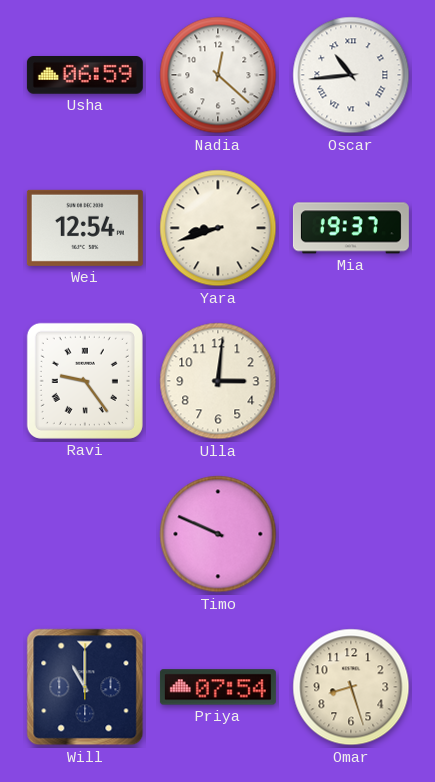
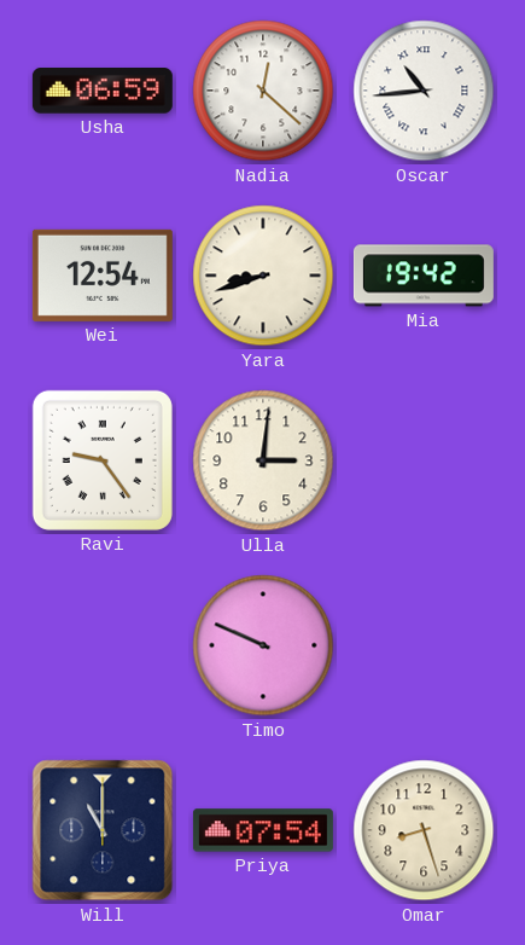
Mia: 19:37 -> 19:42
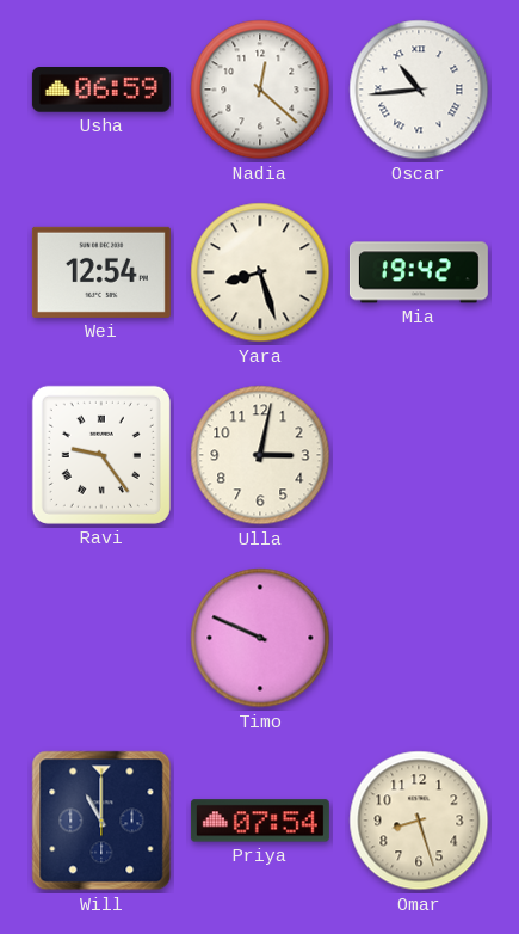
Yara: 8:42 -> 8:27
Ulla: 3:01 -> 3:02
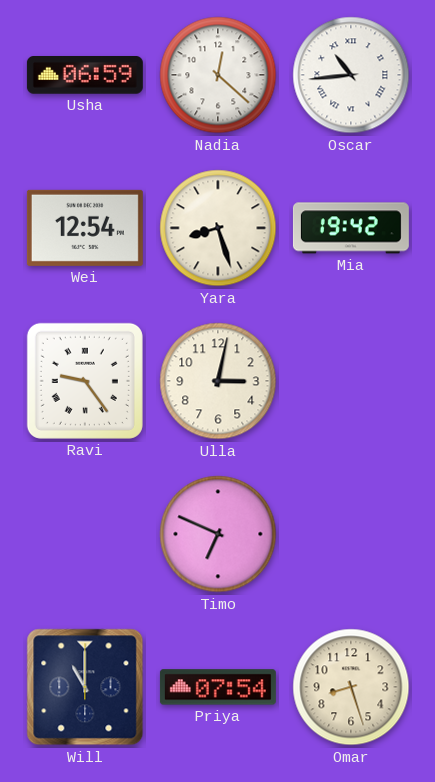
Timo: 9:49 -> 6:49
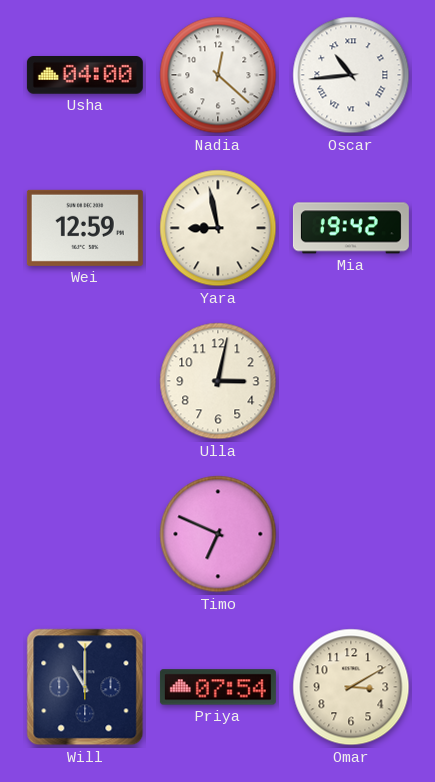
Usha: 06:59 -> 04:00
Wei: 12:54 -> 12:59
Yara: 8:27 -> 8:58
Ravi: 9:24 -> none
Omar: 8:27 -> 3:10
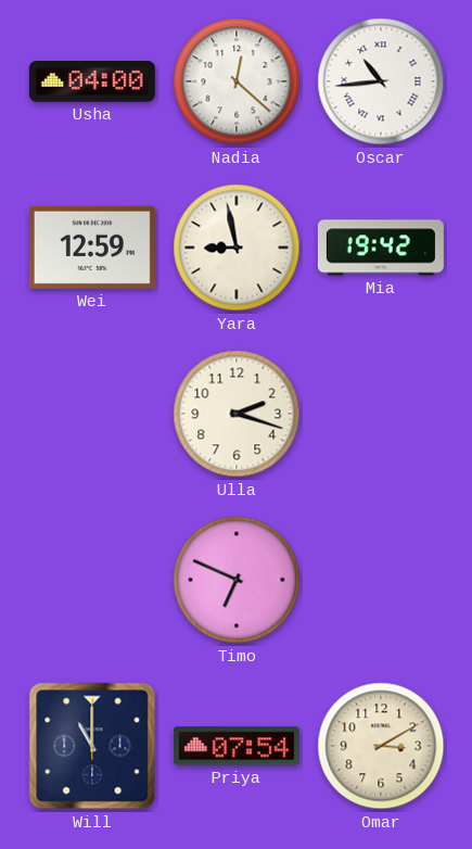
Ulla: 3:02 -> 2:18
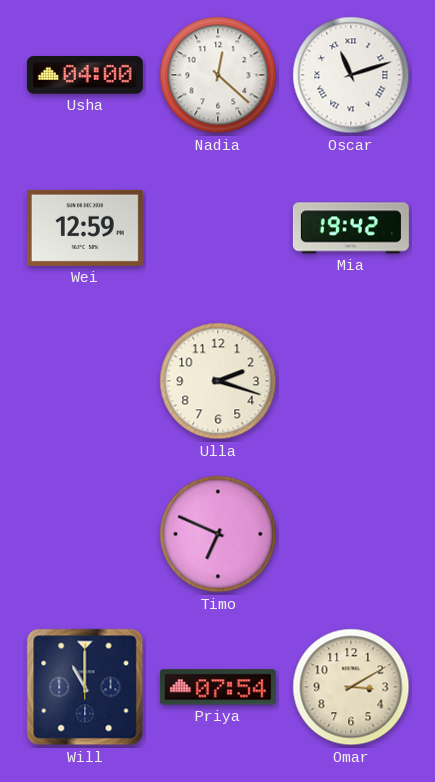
Oscar: 10:44 -> 11:12
Yara: 8:58 -> none
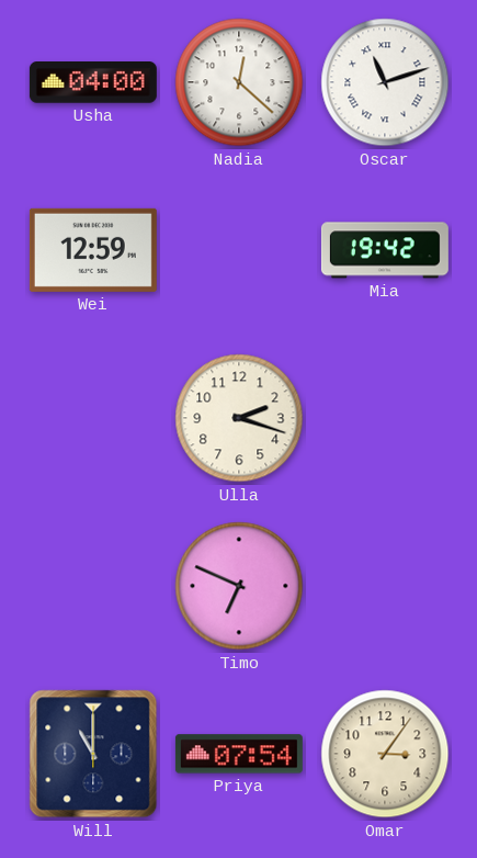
Omar: 3:10 -> 3:06
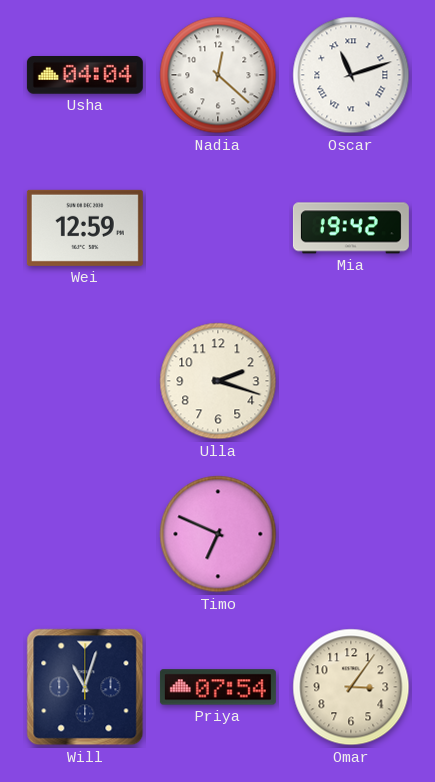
Usha: 04:00 -> 04:04
Will: 11:00 -> 11:03
